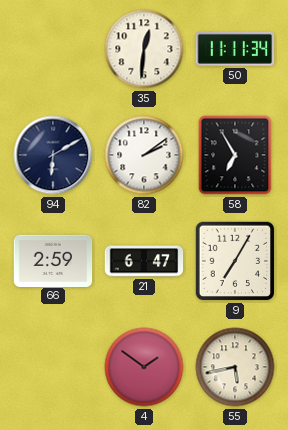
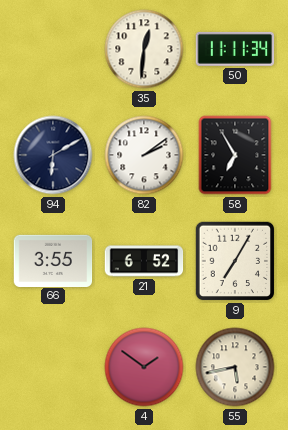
66: 2:59 -> 3:55
21: 6:47 -> 6:52
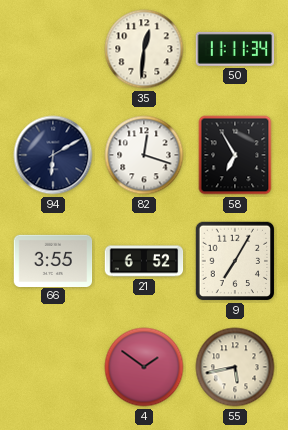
82: 2:09 -> 12:18
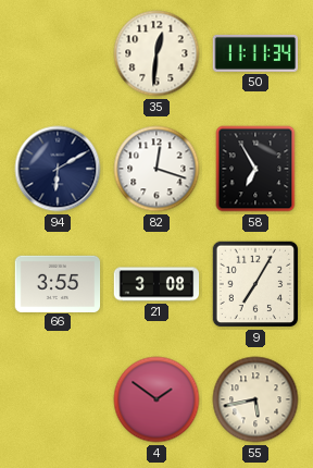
21: 6:52 -> 3:08
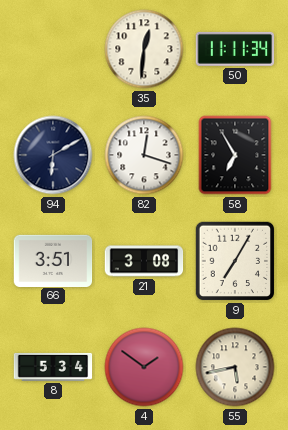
66: 3:55 -> 3:51
8: none -> 5:34
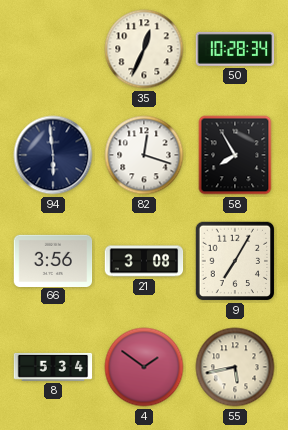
35: 12:31 -> 12:34
50: 11:11 -> 10:28
94: 6:10 -> 5:59
58: 6:55 -> 7:55
66: 3:51 -> 3:56
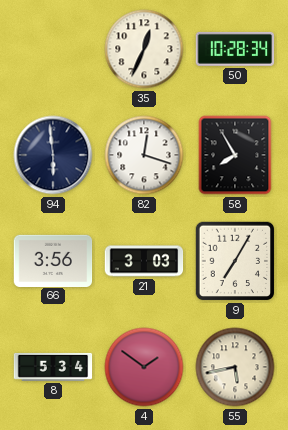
21: 3:08 -> 3:03
